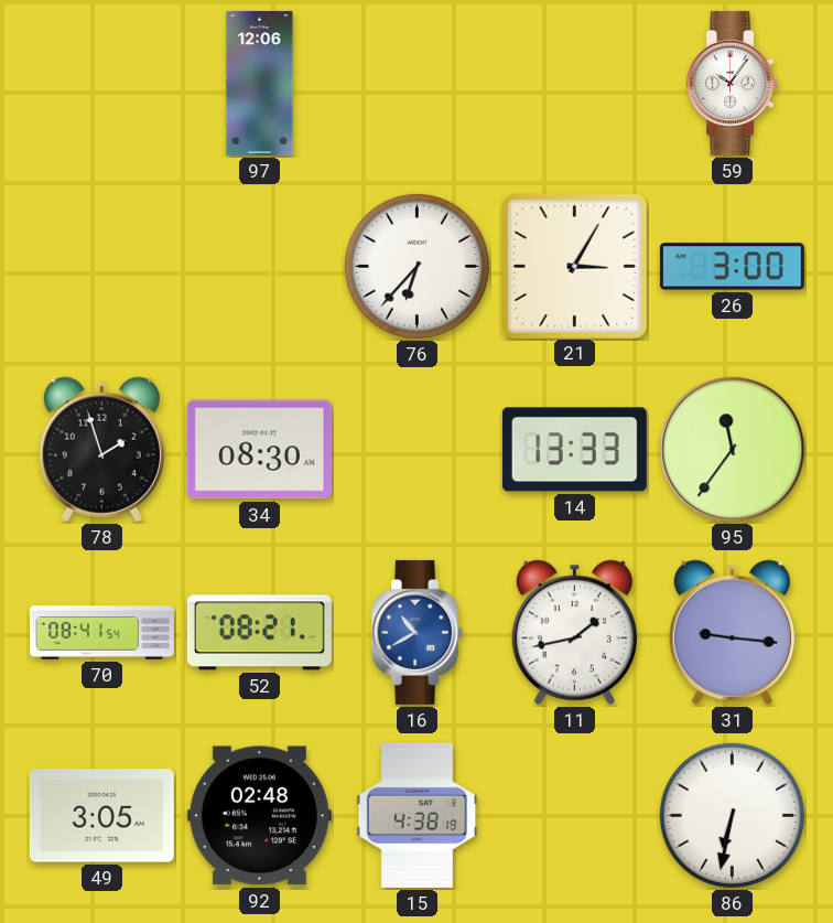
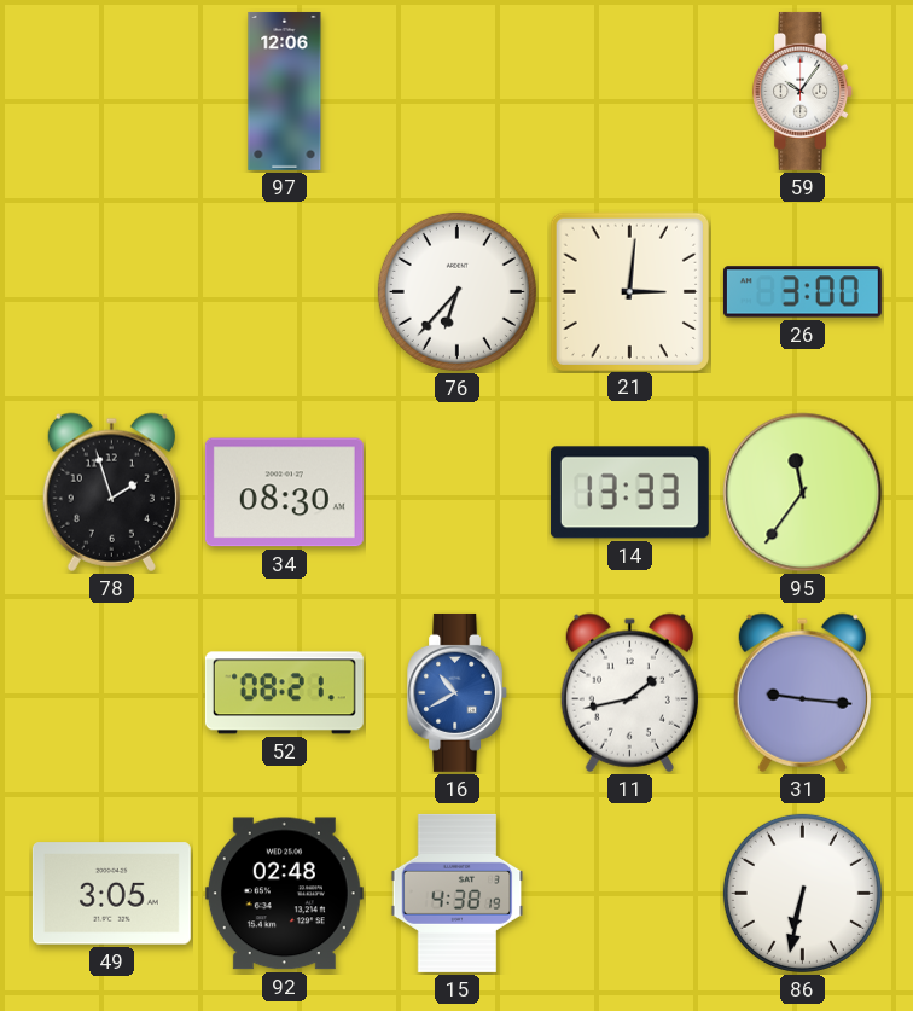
21: 3:05 -> 3:01
70: 08:41 -> none
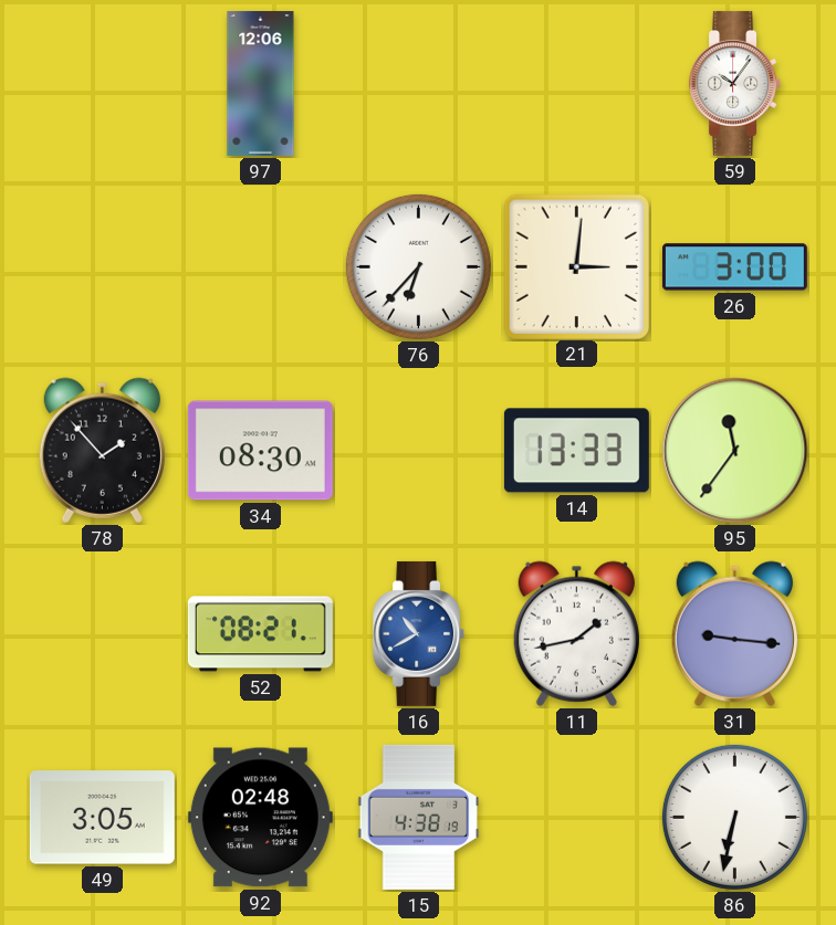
78: 1:57 -> 1:53
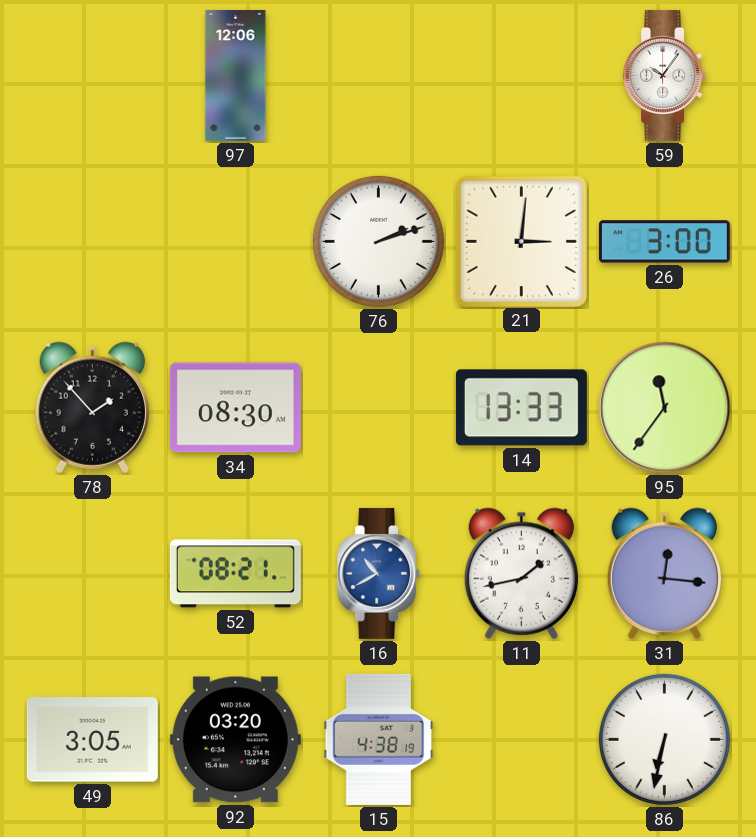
76: 6:37 -> 2:12
31: 9:16 -> 12:16
92: 02:48 -> 03:20
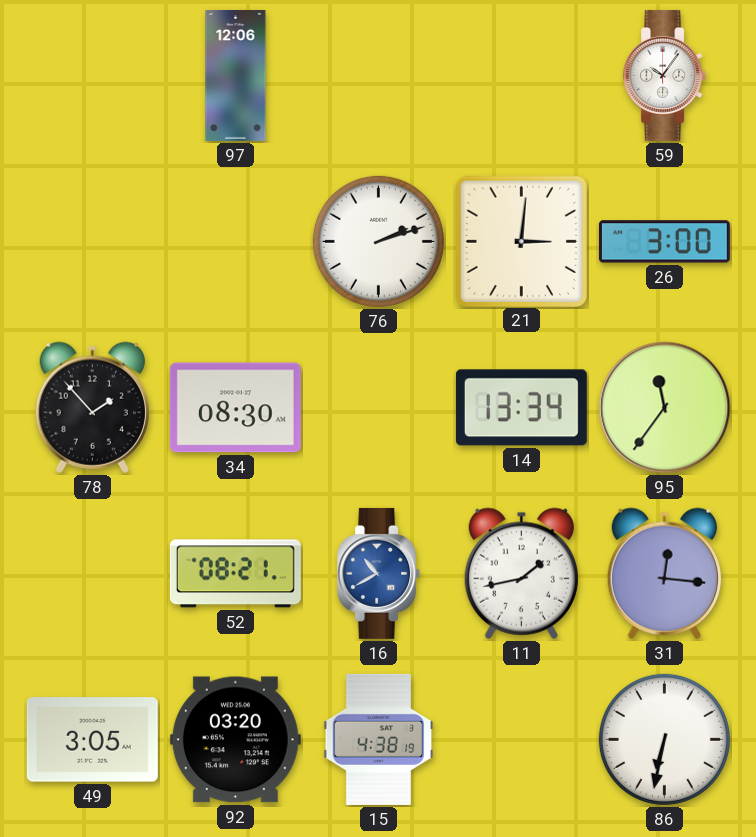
14: 13:33 -> 13:34
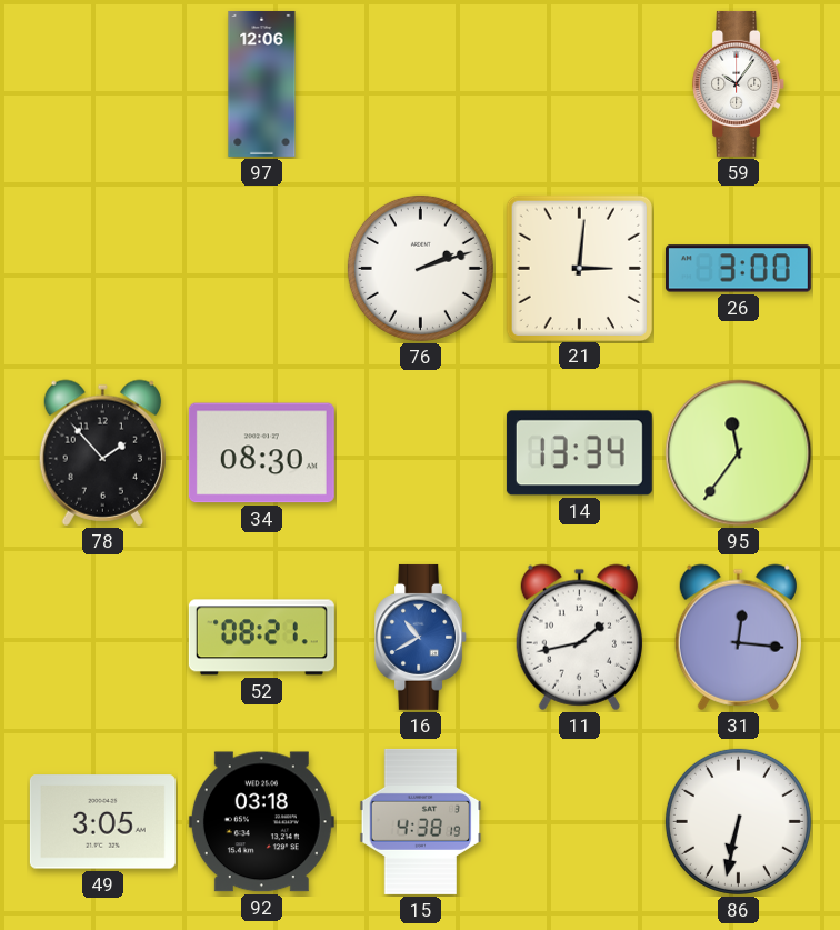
92: 03:20 -> 03:18
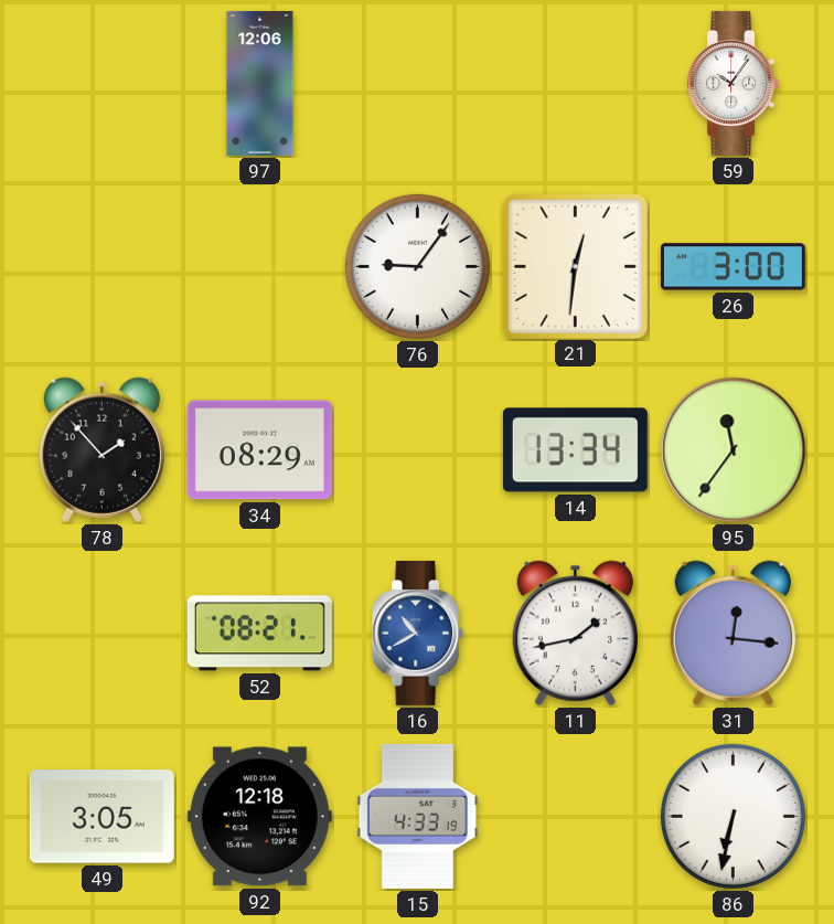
76: 2:12 -> 9:06
21: 3:01 -> 12:31
34: 08:30 -> 08:29
92: 03:18 -> 12:18
15: 4:38 -> 4:33
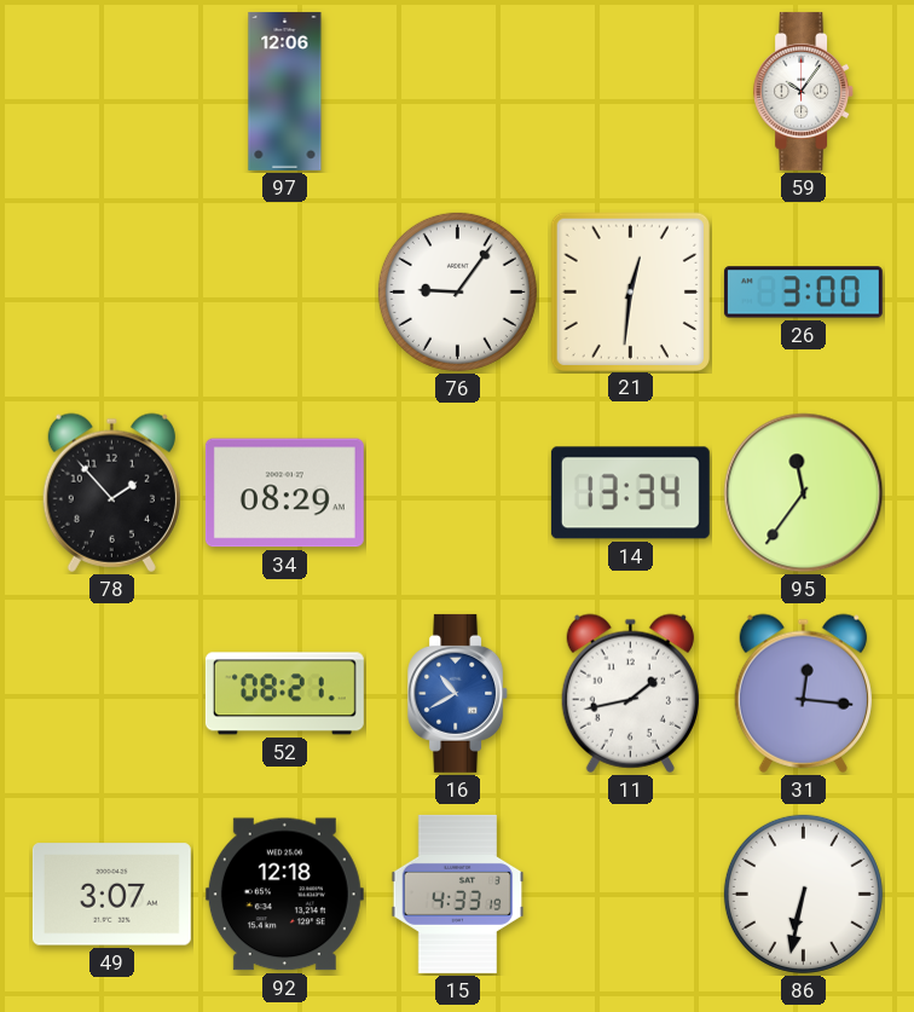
49: 3:05 -> 3:07
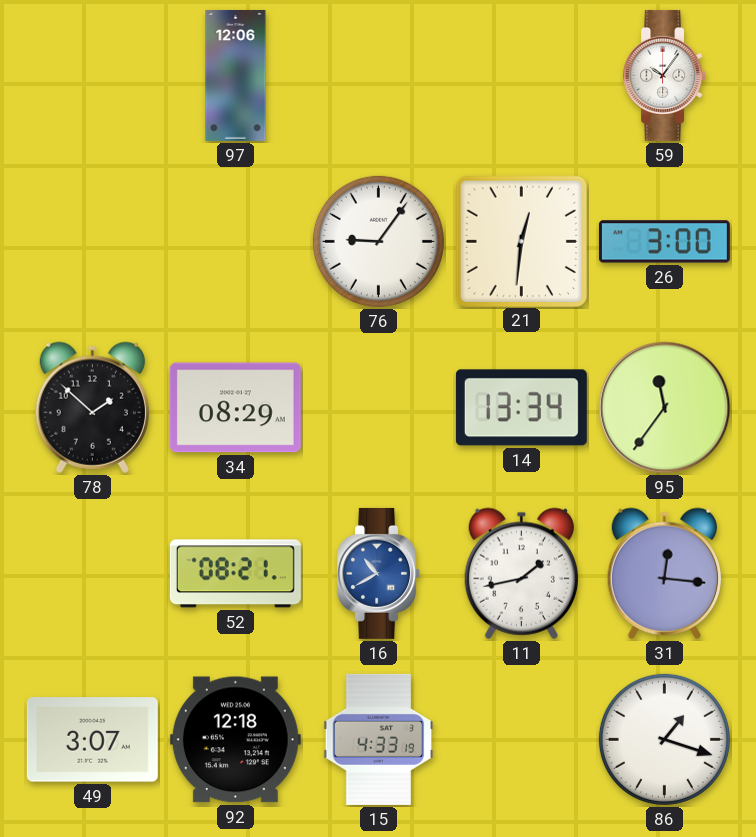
78: 1:53 -> 1:52
86: 6:32 -> 1:18
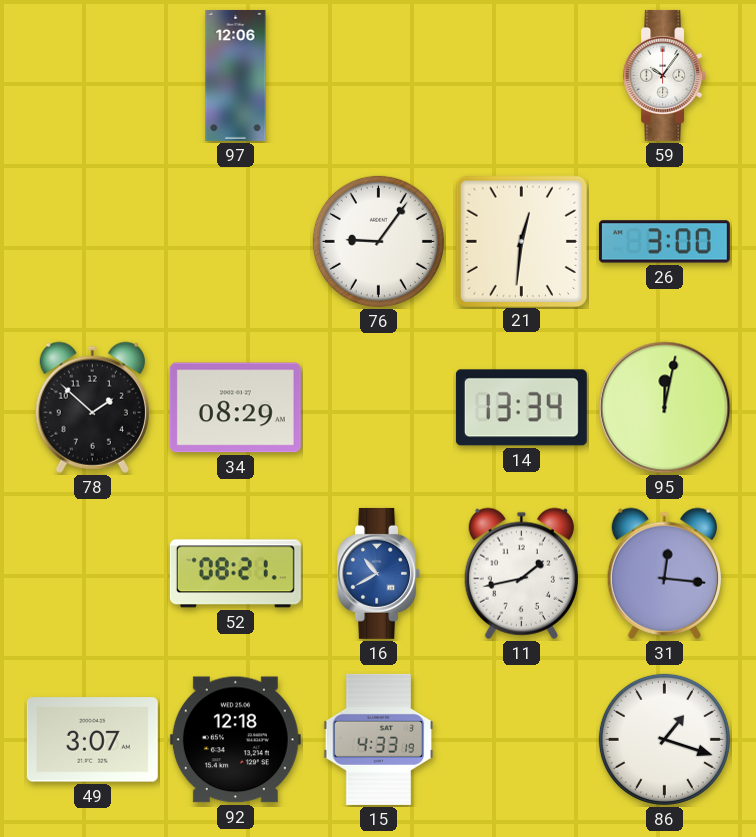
95: 11:36 -> 12:02
